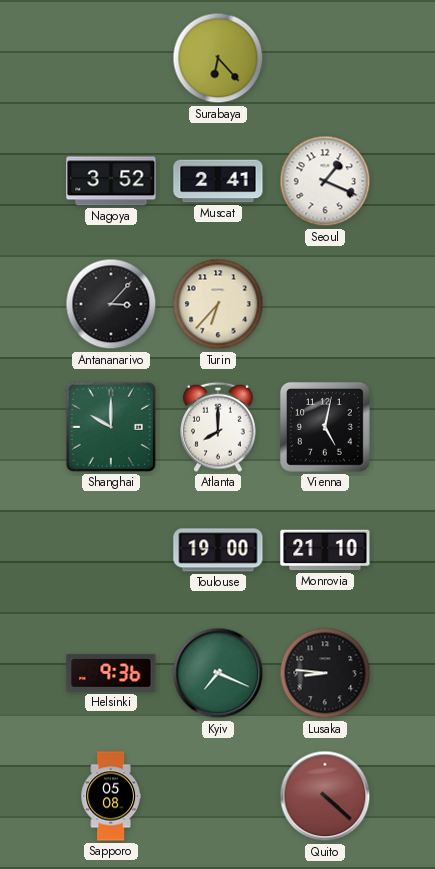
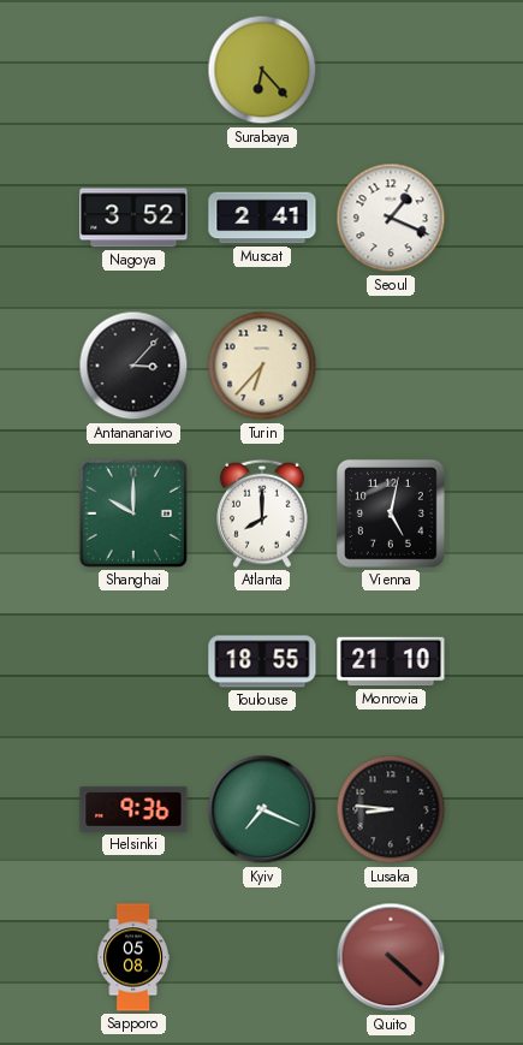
Toulouse: 19:00 -> 18:55
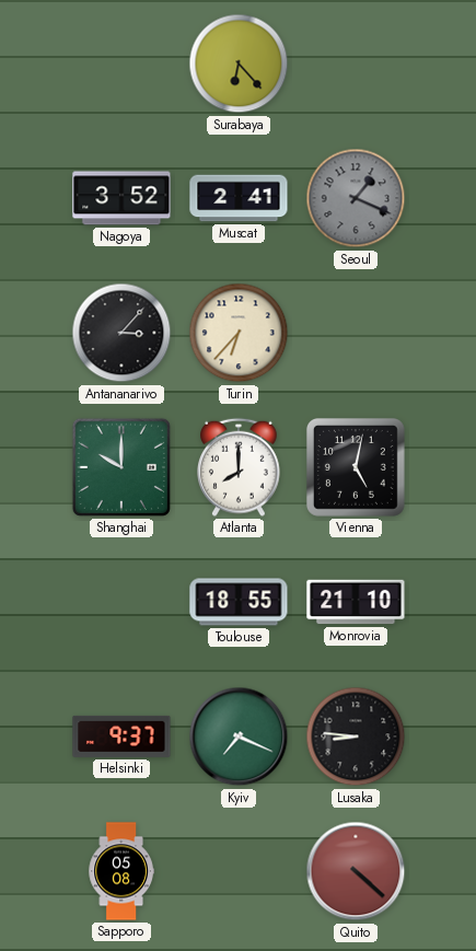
Seoul dial: white -> grey
Helsinki: 9:36 -> 9:37
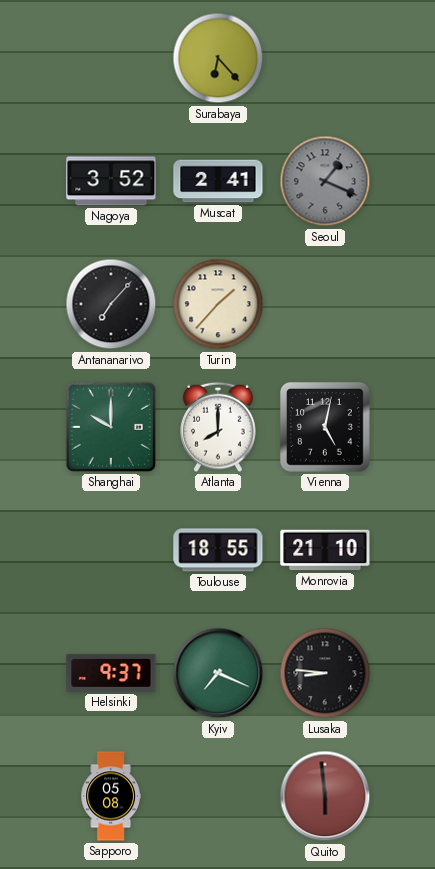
Antananarivo: 3:07 -> 7:07
Turin: 6:37 -> 1:37
Quito: 4:22 -> 5:59
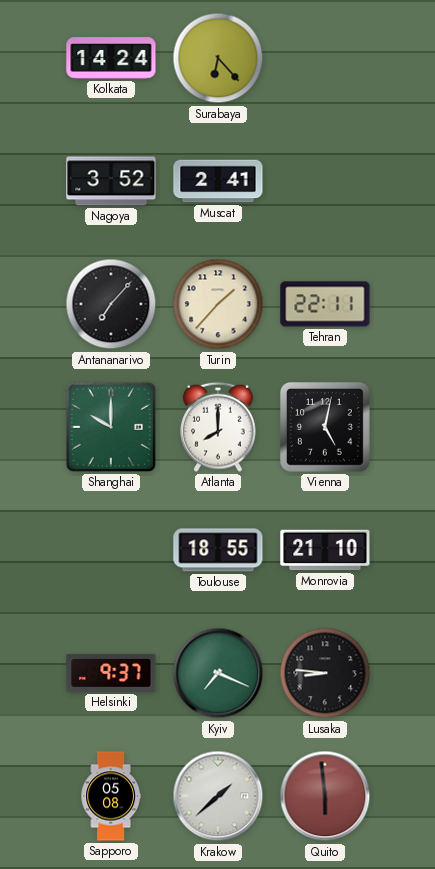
Kolkata: none -> 14:24
Seoul: 1:19 -> none
Tehran: none -> 22:11
Krakow: none -> 1:38
